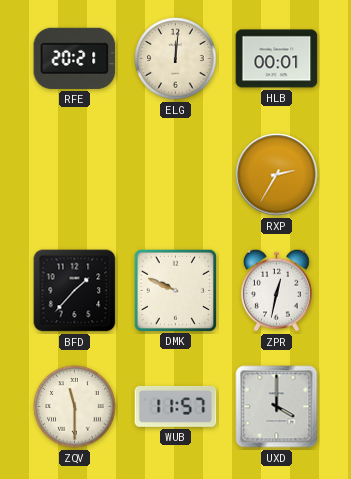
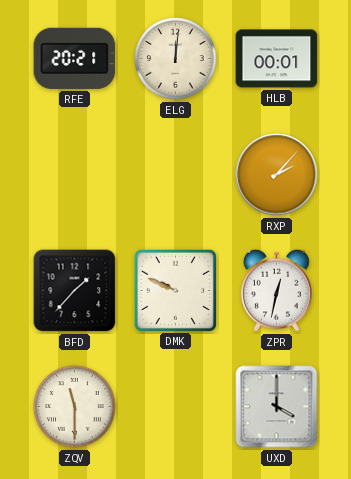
RXP: 2:35 -> 2:07
WUB: 11:57 -> none
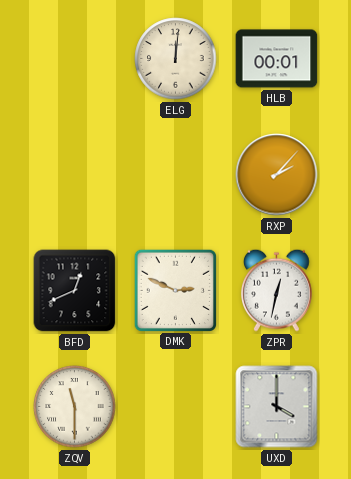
RFE: 20:21 -> none
BFD: 1:37 -> 12:41
DMK: 9:49 -> 2:49
